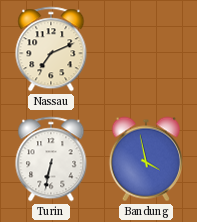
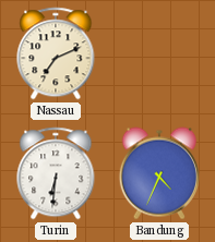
Turin: 6:32 -> 6:31
Bandung: 3:58 -> 4:34
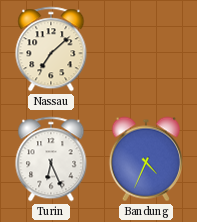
Nassau: 7:11 -> 7:08
Turin: 6:31 -> 6:26
